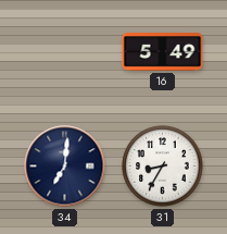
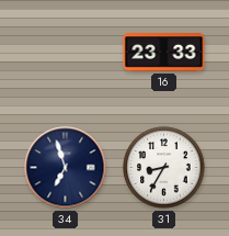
16: 5:49 -> 23:33
34: 7:01 -> 6:57
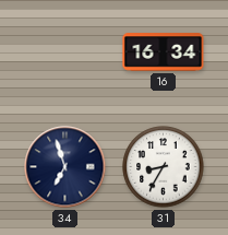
16: 23:33 -> 16:34
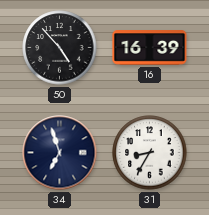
50: none -> 4:53
16: 16:34 -> 16:39
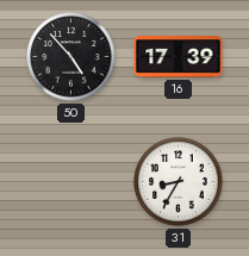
16: 16:39 -> 17:39
34: 6:57 -> none
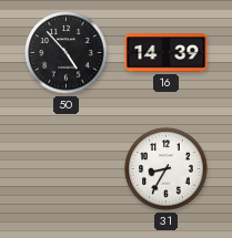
16: 17:39 -> 14:39
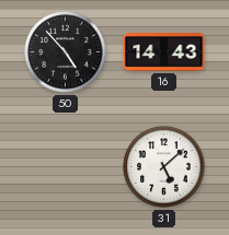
16: 14:39 -> 14:43
31: 8:35 -> 5:08
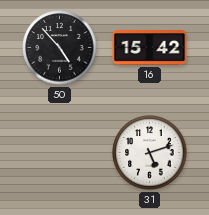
16: 14:43 -> 15:42
31: 5:08 -> 5:12
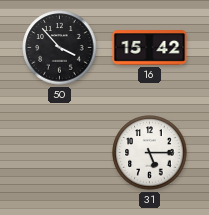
50: 4:53 -> 3:53
31: 5:12 -> 5:15
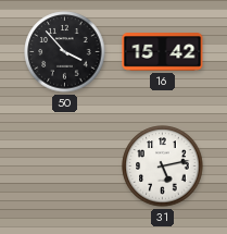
31: 5:15 -> 5:13
